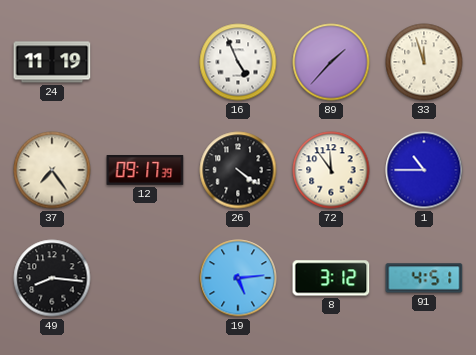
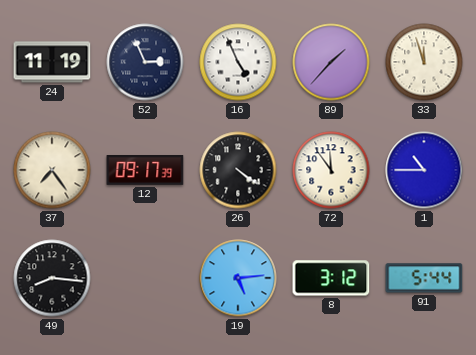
52: none -> 2:56
91: 4:51 -> 5:44
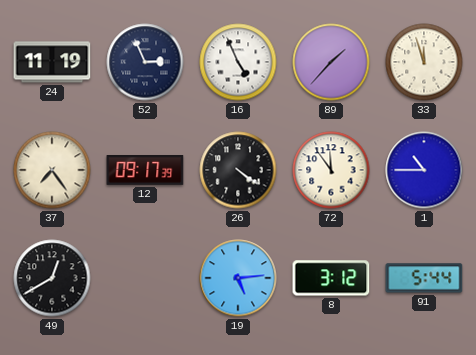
49: 8:16 -> 12:40
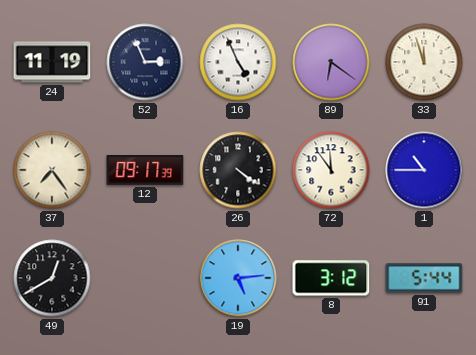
89: 1:37 -> 6:21
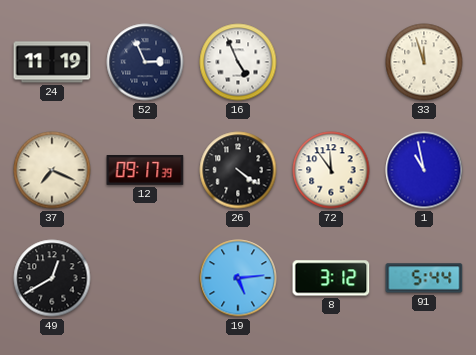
89: 6:21 -> none
37: 7:24 -> 7:19
1: 10:45 -> 10:58
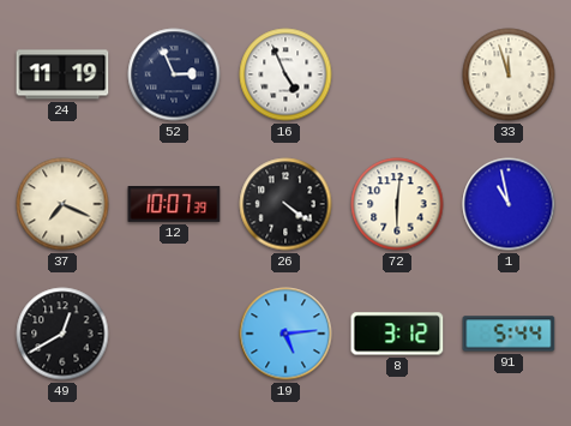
12: 09:17 -> 10:07
72: 11:54 -> 6:01
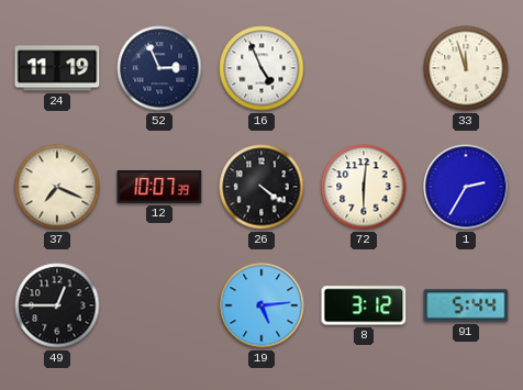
1: 10:58 -> 2:35
49: 12:40 -> 12:45
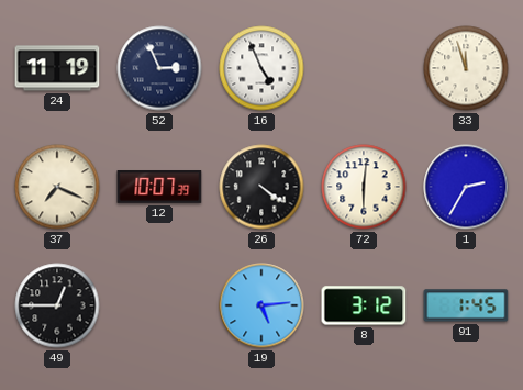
91: 5:44 -> 1:45
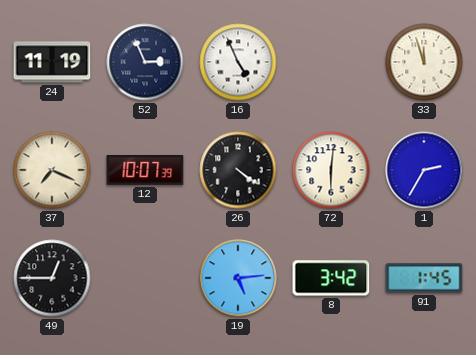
8: 3:12 -> 3:42
